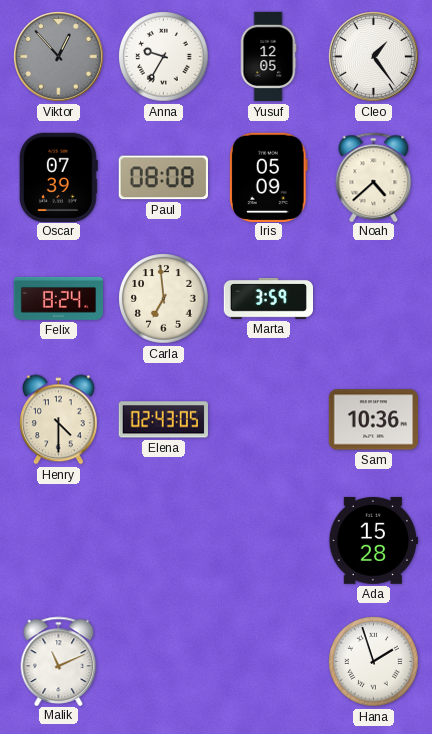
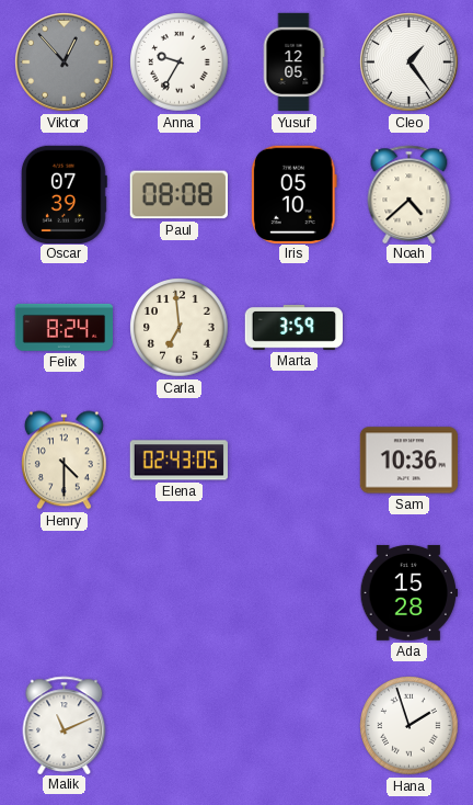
Iris: 05:09 -> 05:10
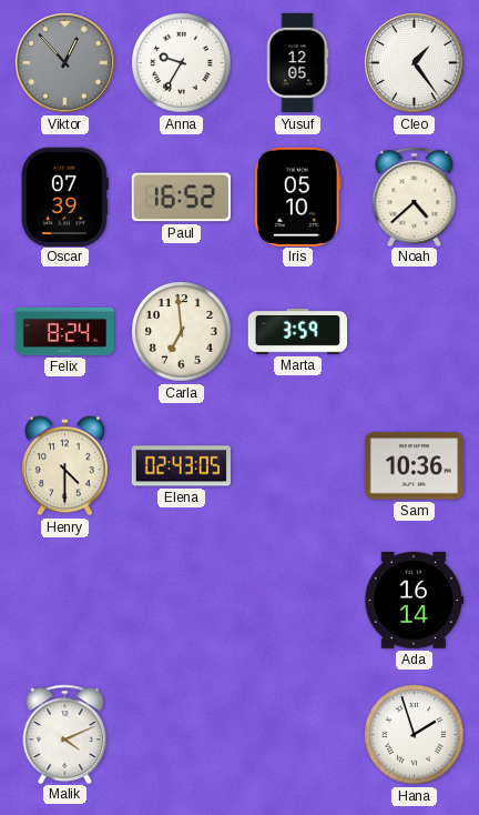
Paul: 08:08 -> 16:52
Ada: 15:28 -> 16:14
Malik: 11:11 -> 4:11
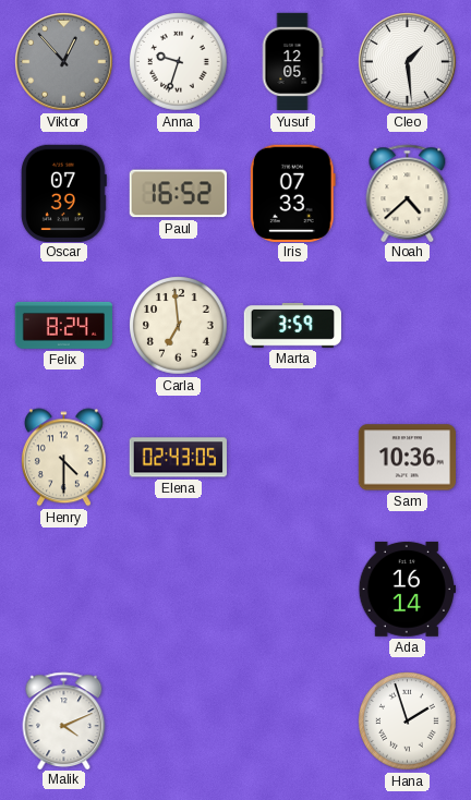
Anna: 9:35 -> 9:33
Cleo: 1:24 -> 1:29
Iris: 05:10 -> 07:33
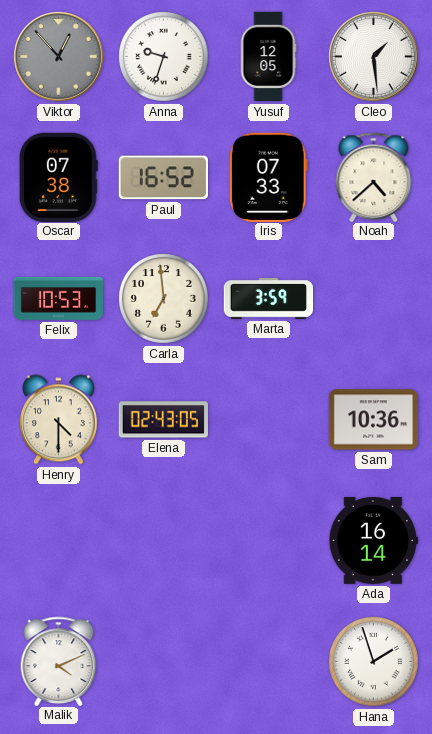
Oscar: 07:39 -> 07:38
Felix: 8:24 -> 10:53
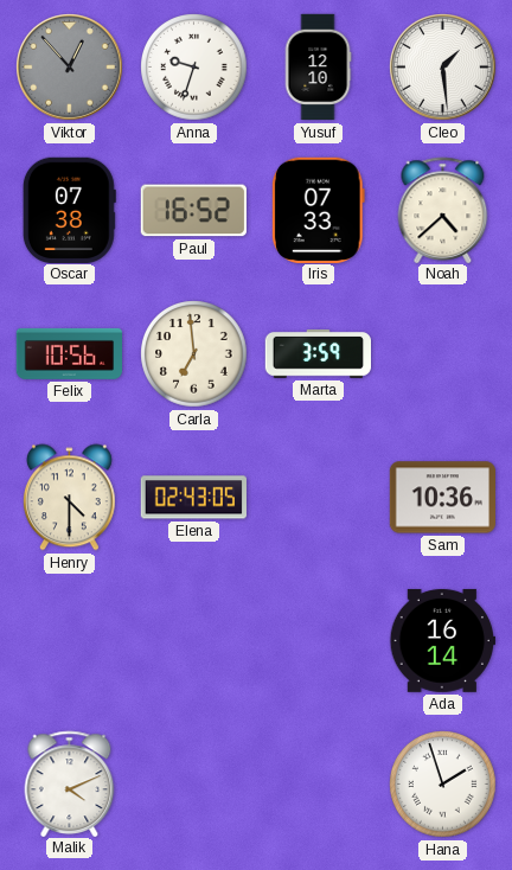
Yusuf: 12:05 -> 12:10
Felix: 10:53 -> 10:56
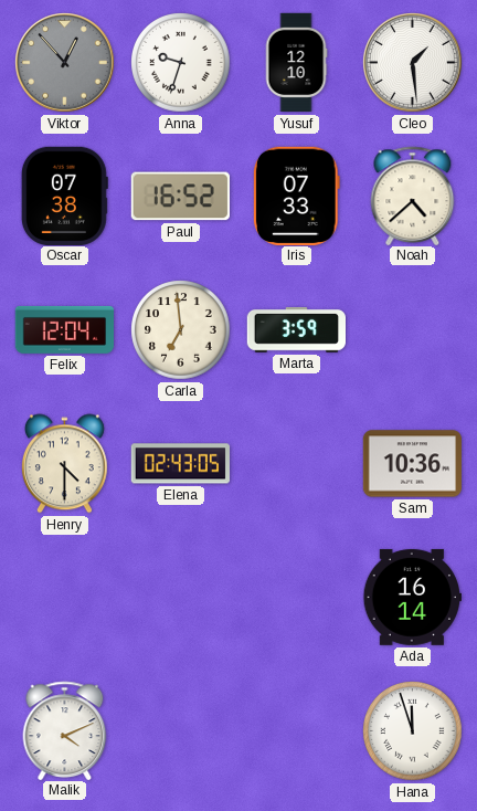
Felix: 10:56 -> 12:04
Hana: 1:57 -> 11:57
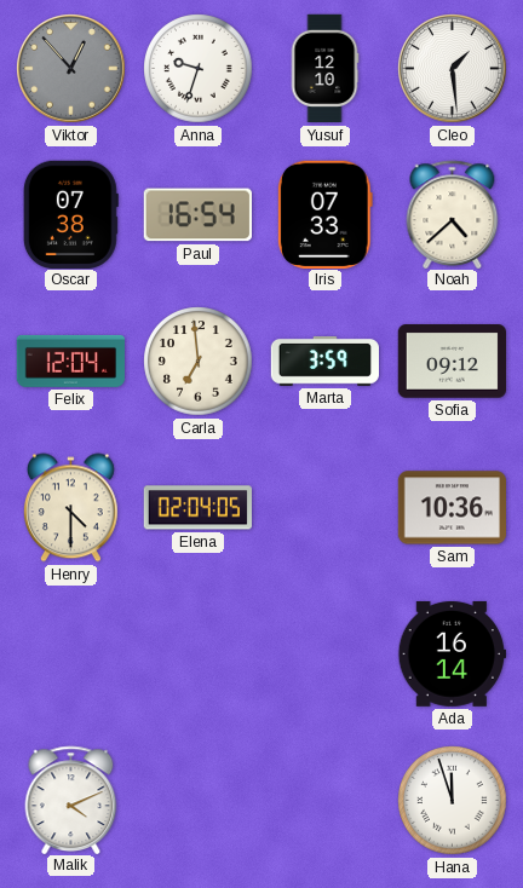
Paul: 16:52 -> 16:54
Sofia: none -> 09:12
Elena: 02:43 -> 02:04
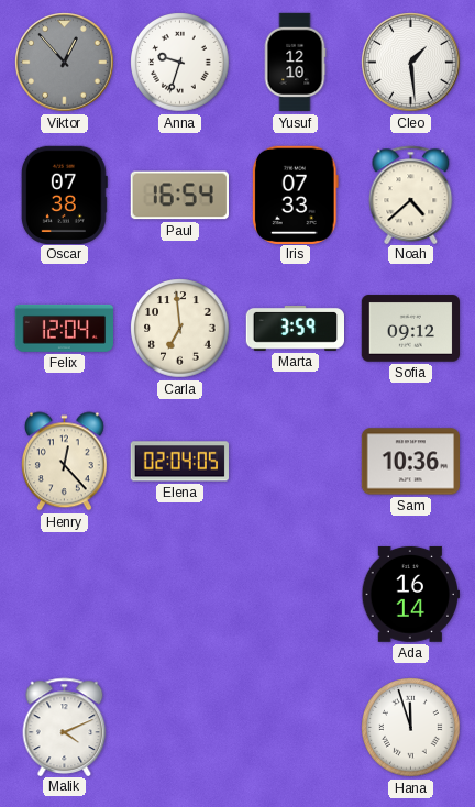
Henry: 4:30 -> 12:23
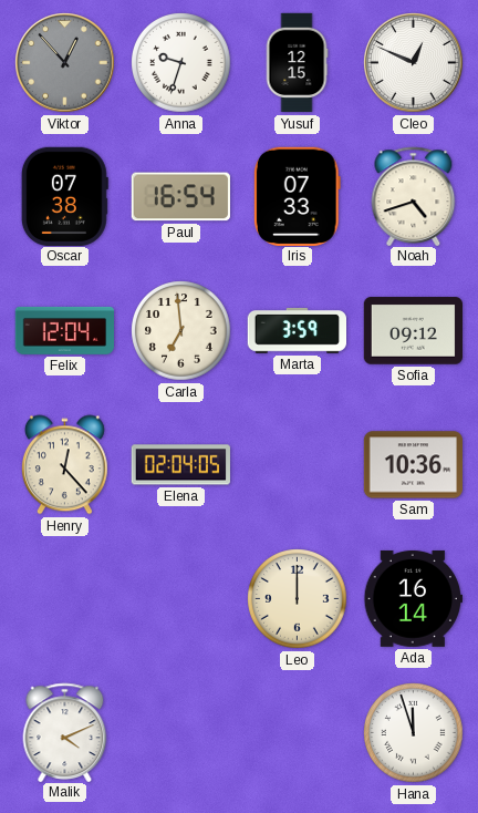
Yusuf: 12:10 -> 12:15
Cleo: 1:29 -> 12:49
Noah: 4:38 -> 4:42
Leo: none -> 12:00
